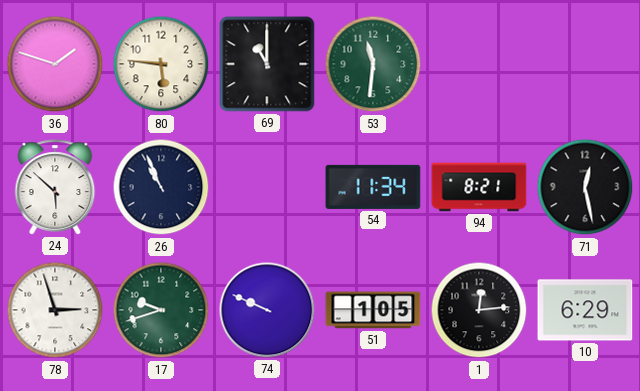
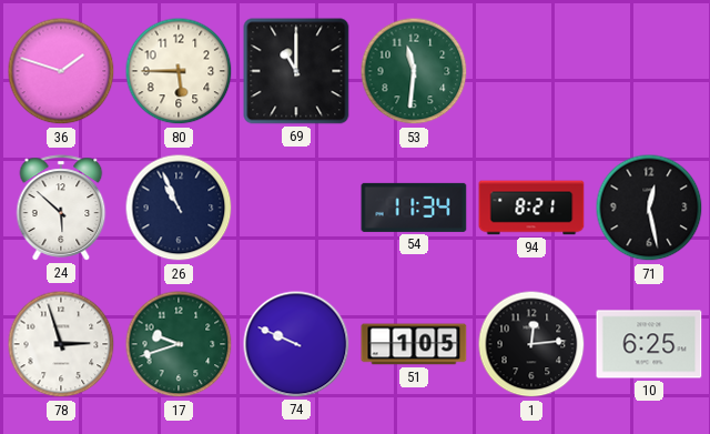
80: 5:46 -> 5:45
10: 6:29 -> 6:25
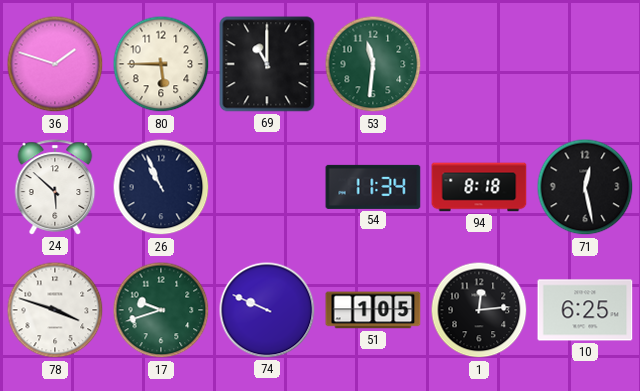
94: 8:21 -> 8:18
78: 2:57 -> 3:48
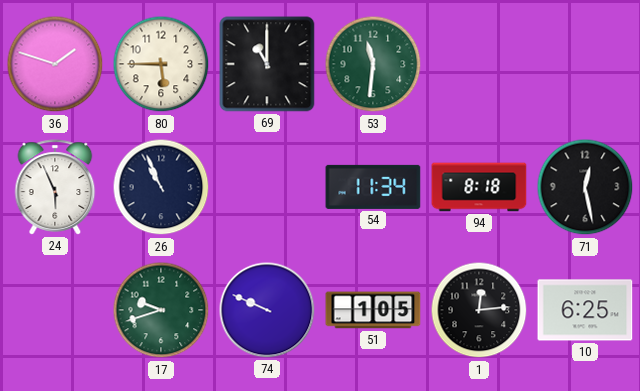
24: 5:52 -> 5:56
78: 3:48 -> none
